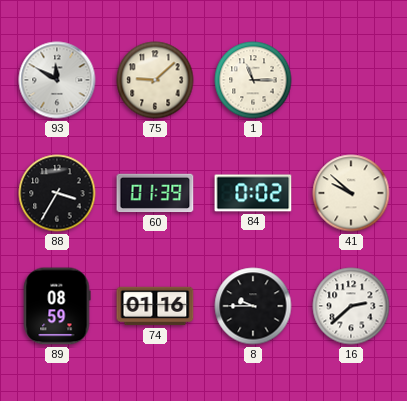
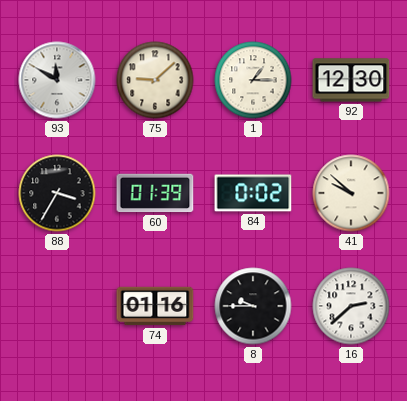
1: 11:15 -> 1:15
92: none -> 12:30
89: 08:59 -> none
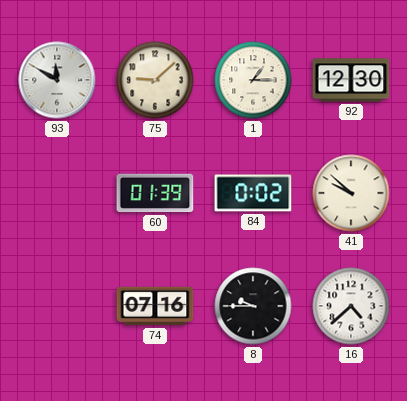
88: 3:35 -> none
74: 01:16 -> 07:16
16: 2:38 -> 4:38
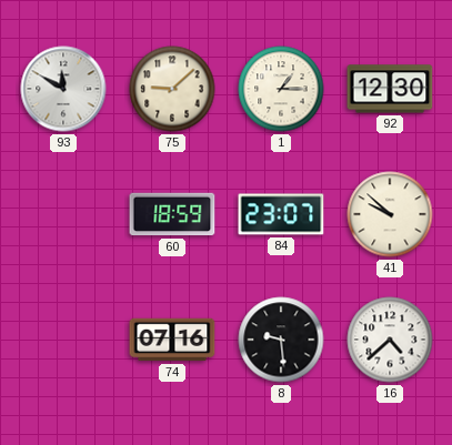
60: 01:39 -> 18:59
84: 0:02 -> 23:07
8: 9:45 -> 9:29
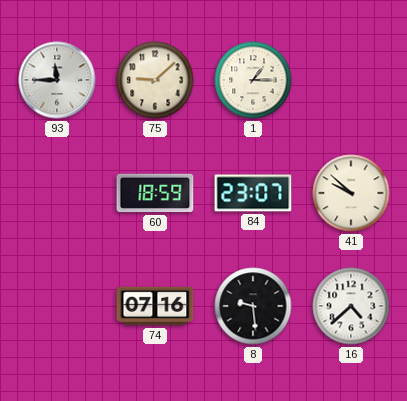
93: 11:50 -> 11:45
92: 12:30 -> none
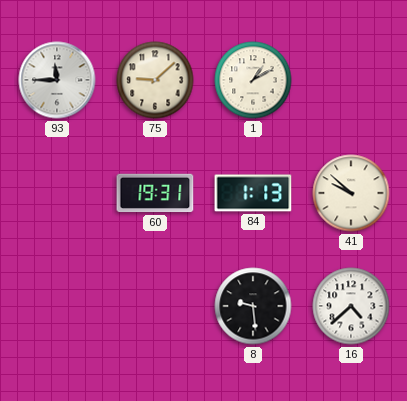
1: 1:15 -> 1:10
60: 18:59 -> 19:31
84: 23:07 -> 1:13
74: 07:16 -> none
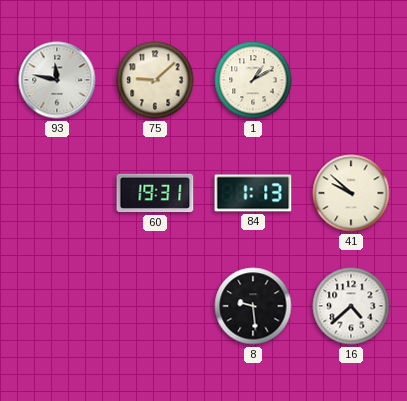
93: 11:45 -> 11:47
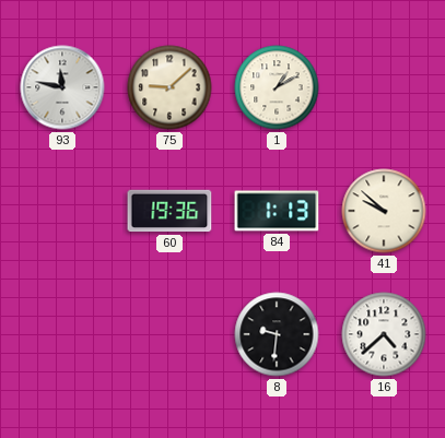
60: 19:31 -> 19:36
8: 9:29 -> 9:31
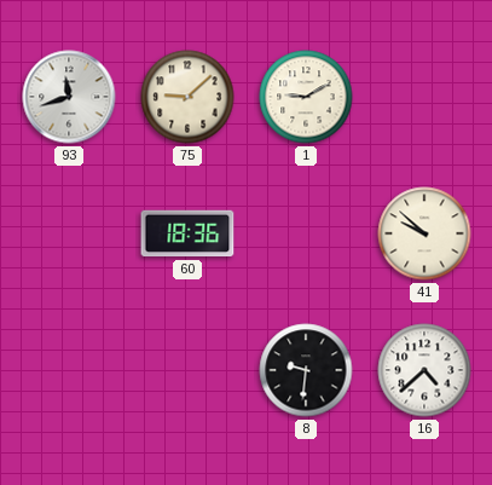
93: 11:47 -> 11:42
1: 1:10 -> 9:10
60: 19:36 -> 18:36
84: 1:13 -> none
